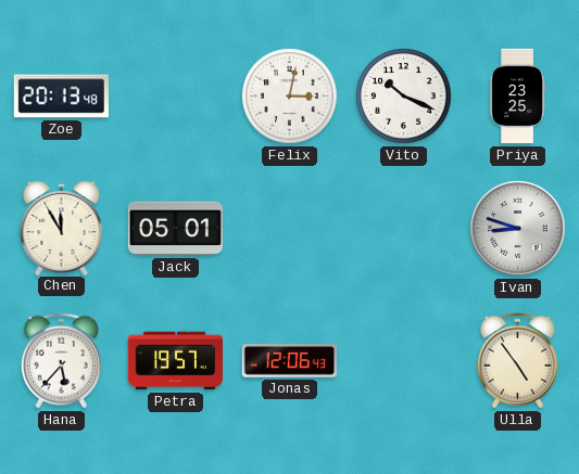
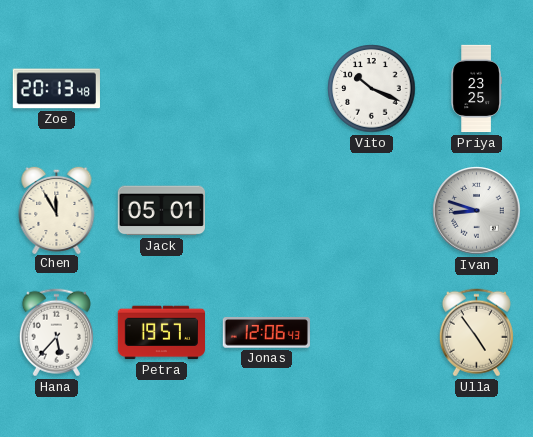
Felix: 3:02 -> none
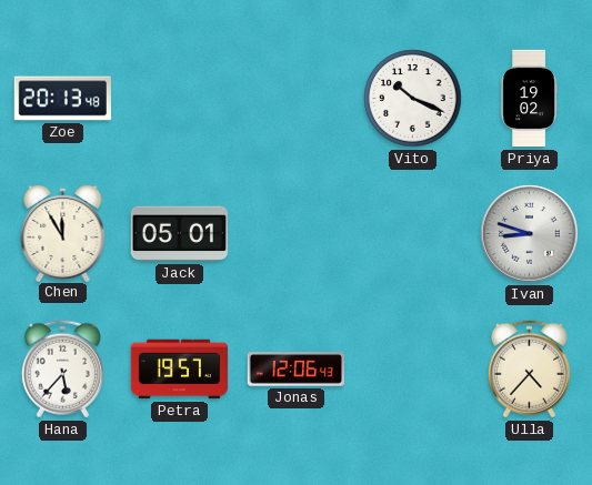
Priya: 23:25 -> 19:02
Ulla: 4:54 -> 4:37
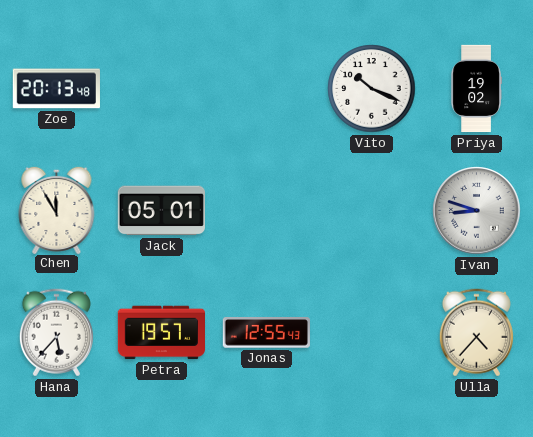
Jonas: 12:06 -> 12:55
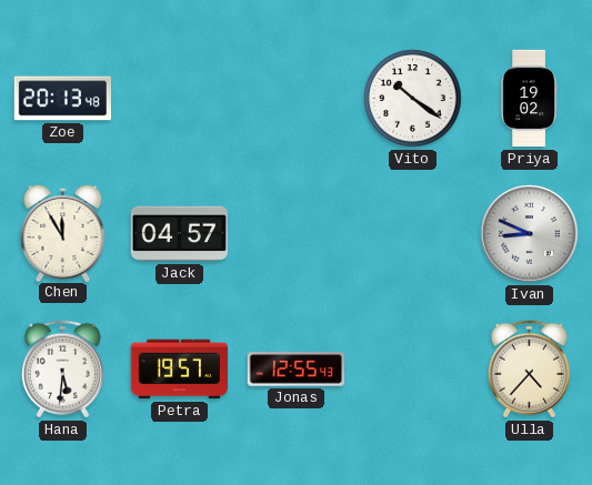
Vito: 10:19 -> 10:21
Jack: 05:01 -> 04:57
Ivan: 8:48 -> 8:49
Hana: 5:37 -> 5:31
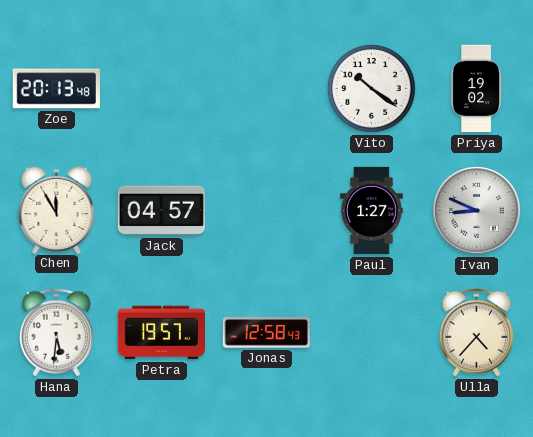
Paul: none -> 1:27
Jonas: 12:55 -> 12:58
